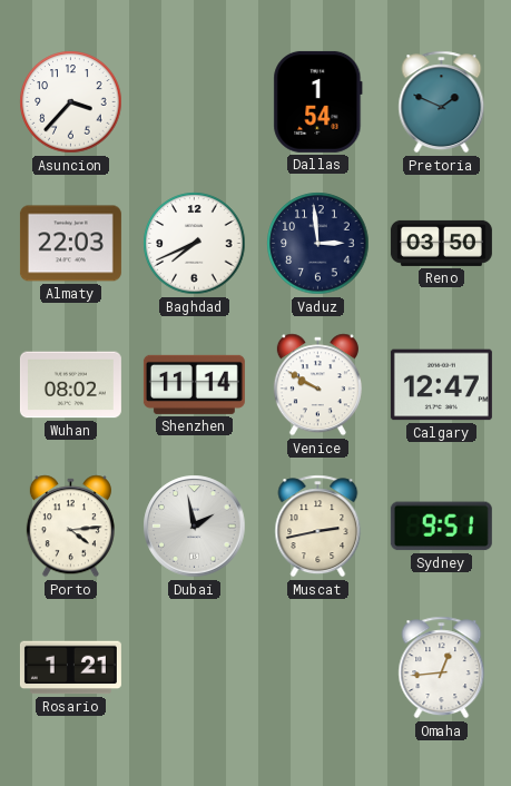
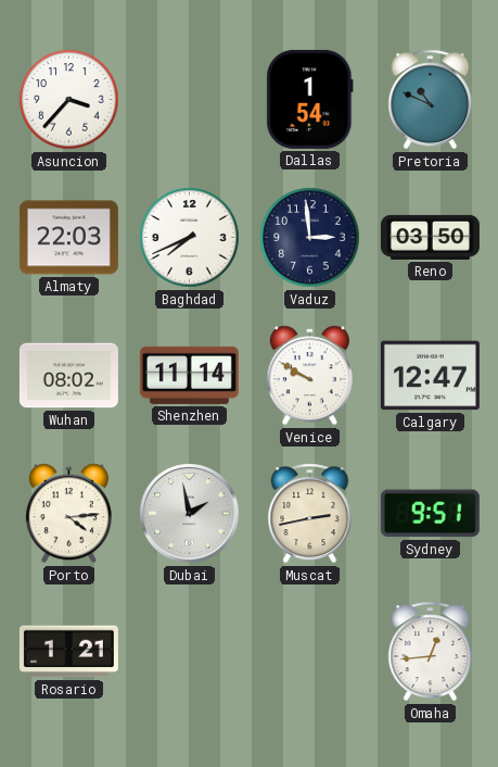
Pretoria: 1:49 -> 10:49
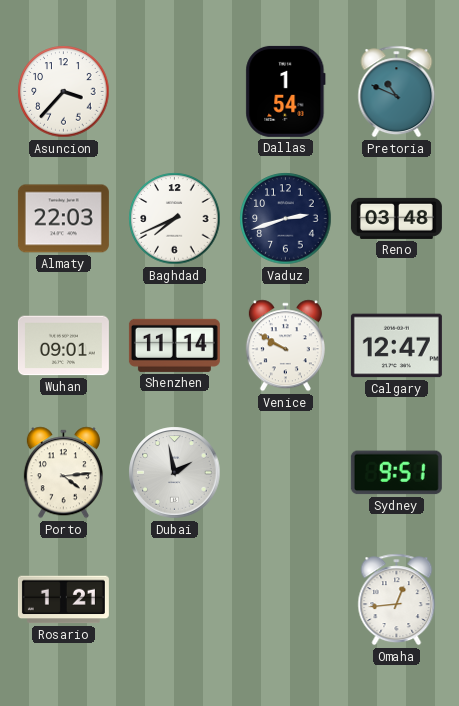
Vaduz: 2:59 -> 2:42
Reno: 03:50 -> 03:48
Wuhan: 08:02 -> 09:01
Muscat: 2:43 -> none
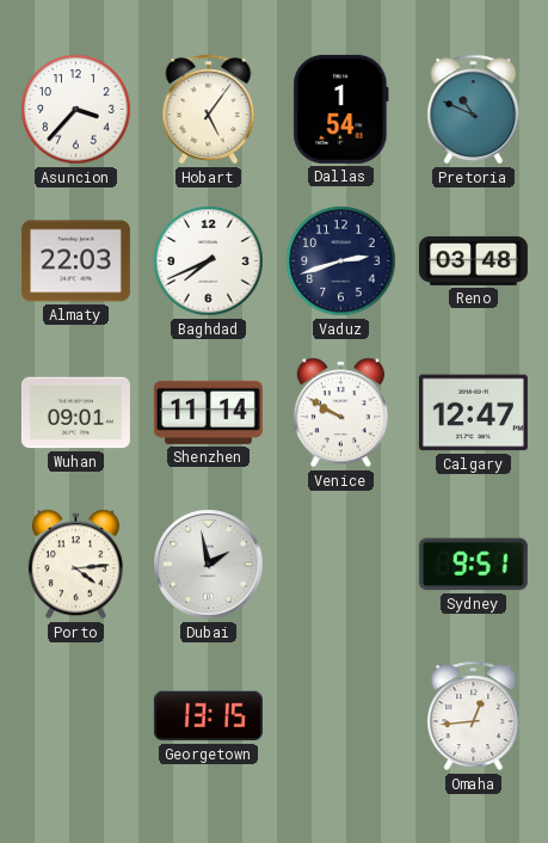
Hobart: none -> 5:06
Rosario: 1:21 -> none
Georgetown: none -> 13:15
